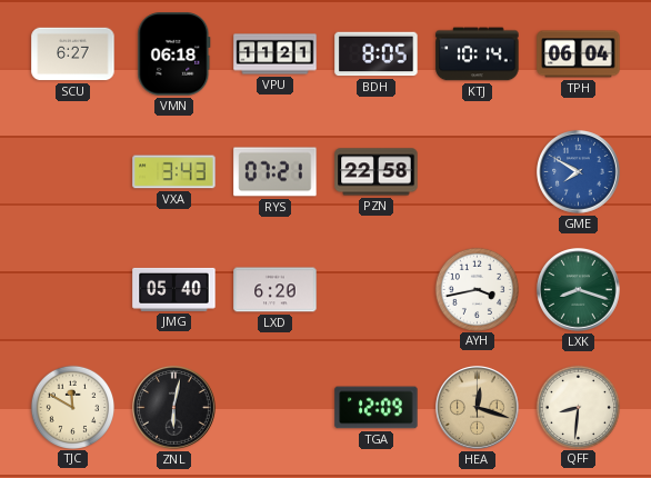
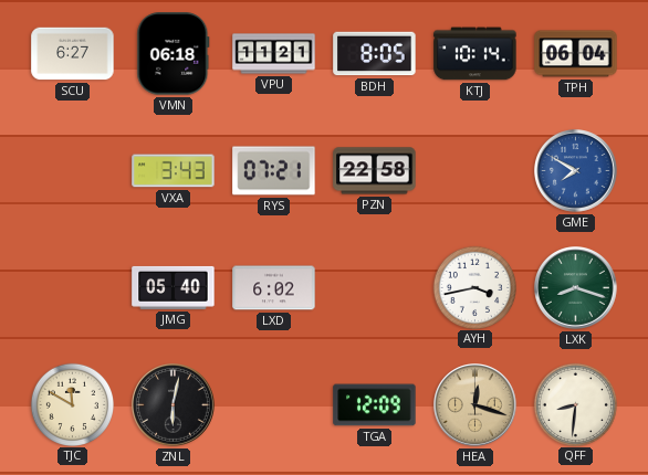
LXD: 6:20 -> 6:02
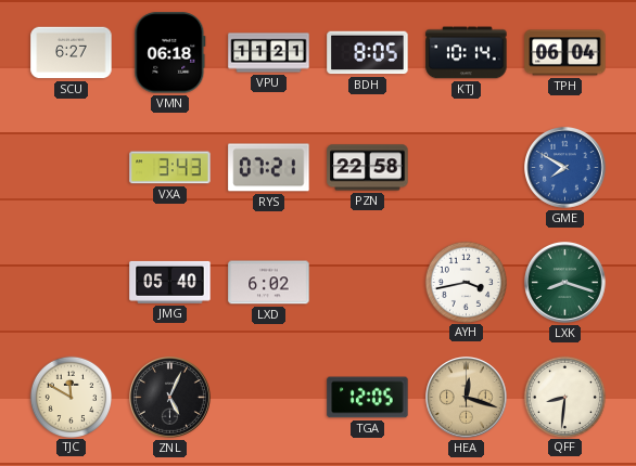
ZNL: 6:02 -> 5:04
TGA: 12:09 -> 12:05
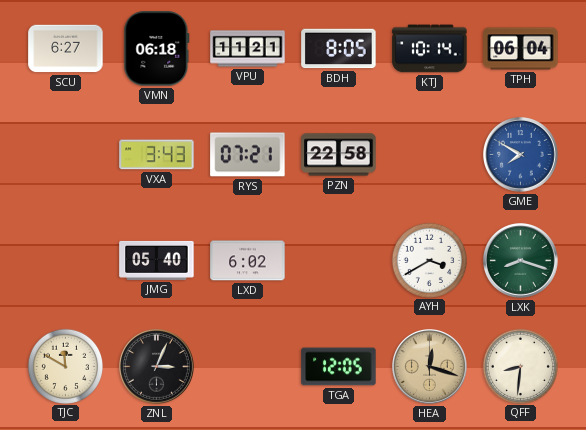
AYH: 3:43 -> 3:40
ZNL: 5:04 -> 3:04
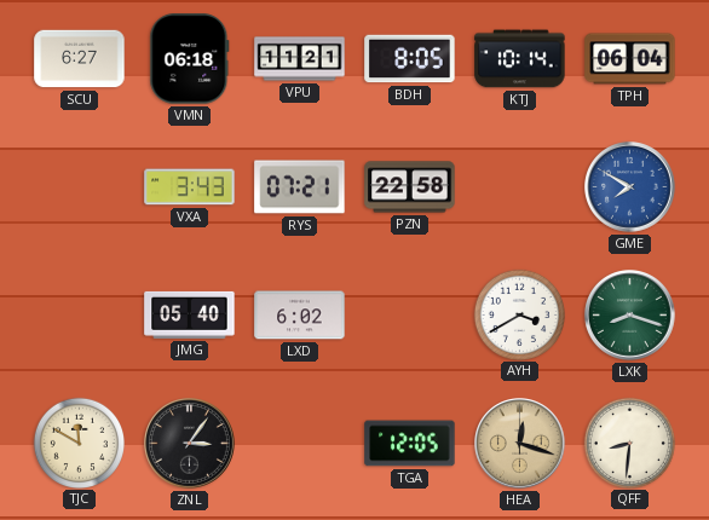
ZNL: 3:04 -> 3:06
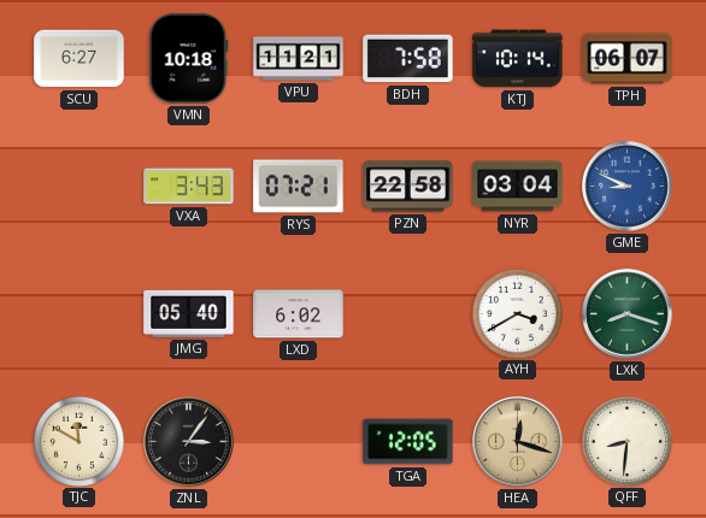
VMN: 06:18 -> 10:18
BDH: 8:05 -> 7:58
TPH: 06:04 -> 06:07
NYR: none -> 03:04
GME: 7:50 -> 8:49
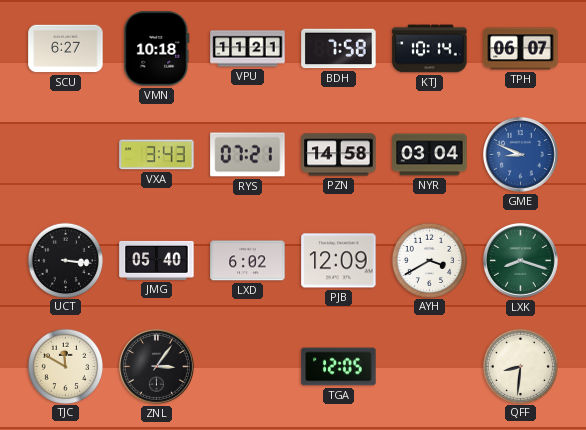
PZN: 22:58 -> 14:58
UCT: none -> 3:16
PJB: none -> 12:09
HEA: 12:18 -> none
